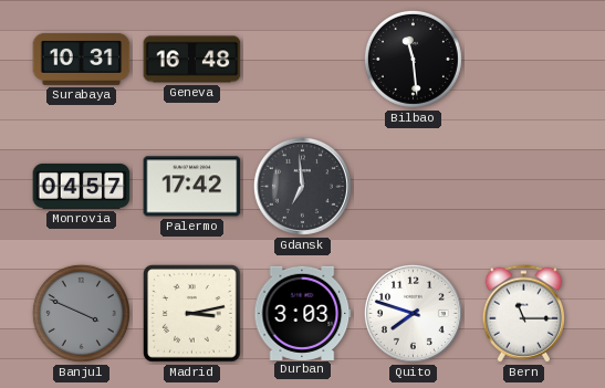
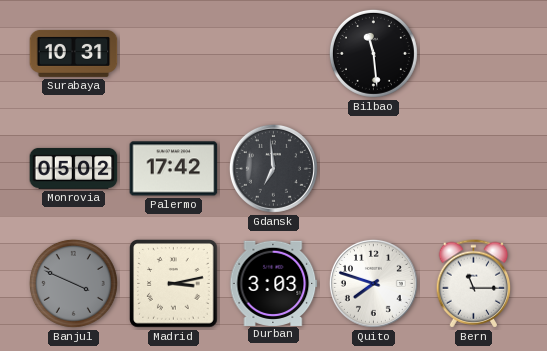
Geneva: 16:48 -> none
Monrovia: 04:57 -> 05:02
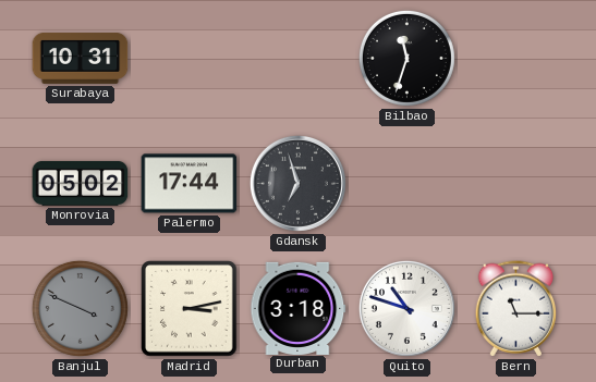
Bilbao: 11:29 -> 11:33
Palermo: 17:42 -> 17:44
Gdansk: 6:59 -> 6:57
Durban: 3:03 -> 3:18
Quito: 7:48 -> 10:48
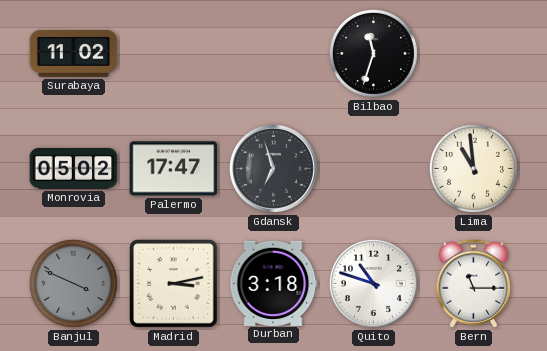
Surabaya: 10:31 -> 11:02
Palermo: 17:44 -> 17:47
Lima: none -> 10:59
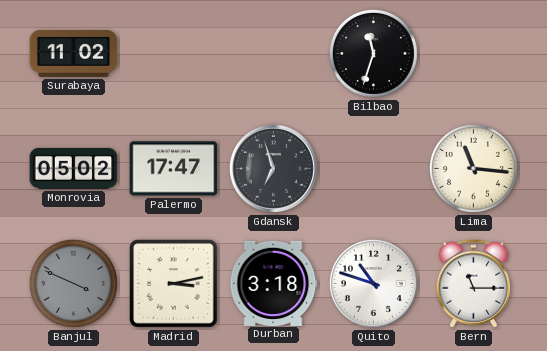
Lima: 10:59 -> 11:16
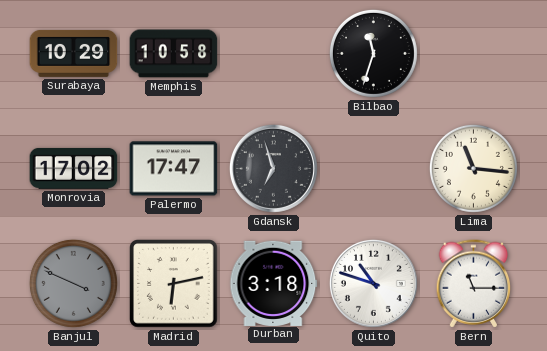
Surabaya: 11:02 -> 10:29
Memphis: none -> 10:58
Monrovia: 05:02 -> 17:02
Madrid: 3:13 -> 6:13
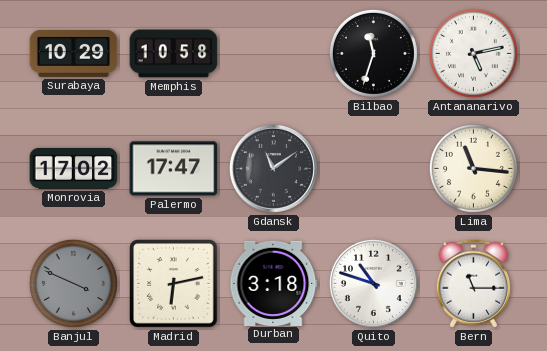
Antananarivo: none -> 5:13
Gdansk: 6:57 -> 11:09
